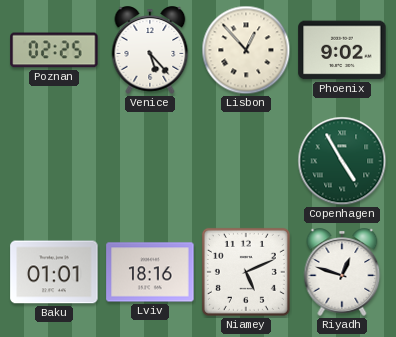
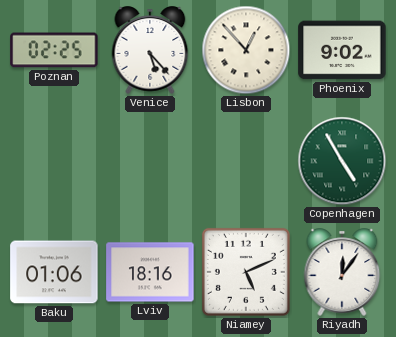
Baku: 01:01 -> 01:06
Riyadh: 12:48 -> 12:06
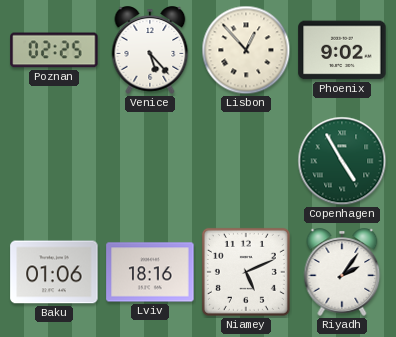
Riyadh: 12:06 -> 2:06
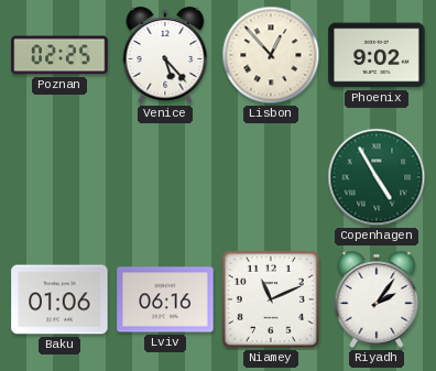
Lviv: 18:16 -> 06:16
Niamey: 5:11 -> 11:11
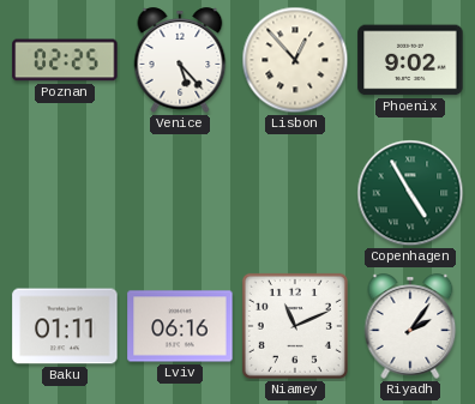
Baku: 01:06 -> 01:11
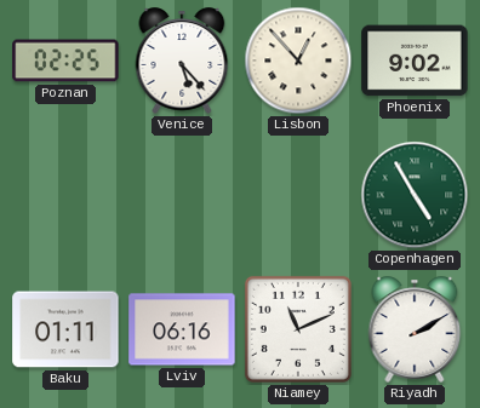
Riyadh: 2:06 -> 2:10
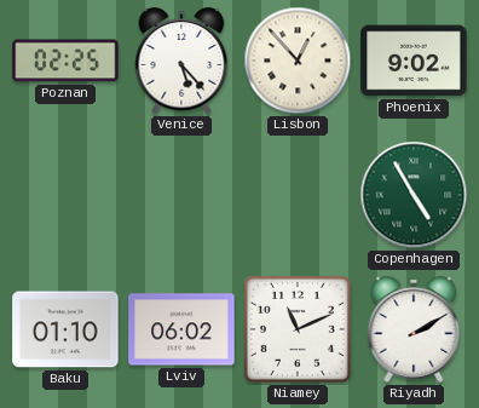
Baku: 01:11 -> 01:10
Lviv: 06:16 -> 06:02
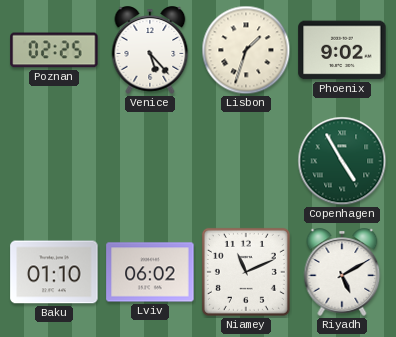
Lisbon: 12:53 -> 1:33
Riyadh: 2:10 -> 5:10
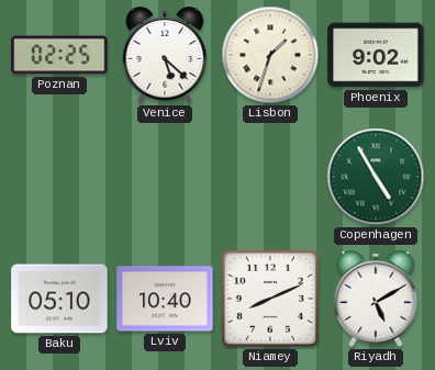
Venice: 5:23 -> 5:22
Baku: 01:10 -> 05:10
Lviv: 06:02 -> 10:40
Niamey: 11:11 -> 8:11
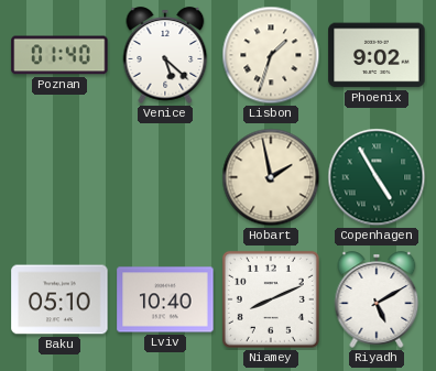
Poznan: 02:25 -> 01:40
Hobart: none -> 1:58
